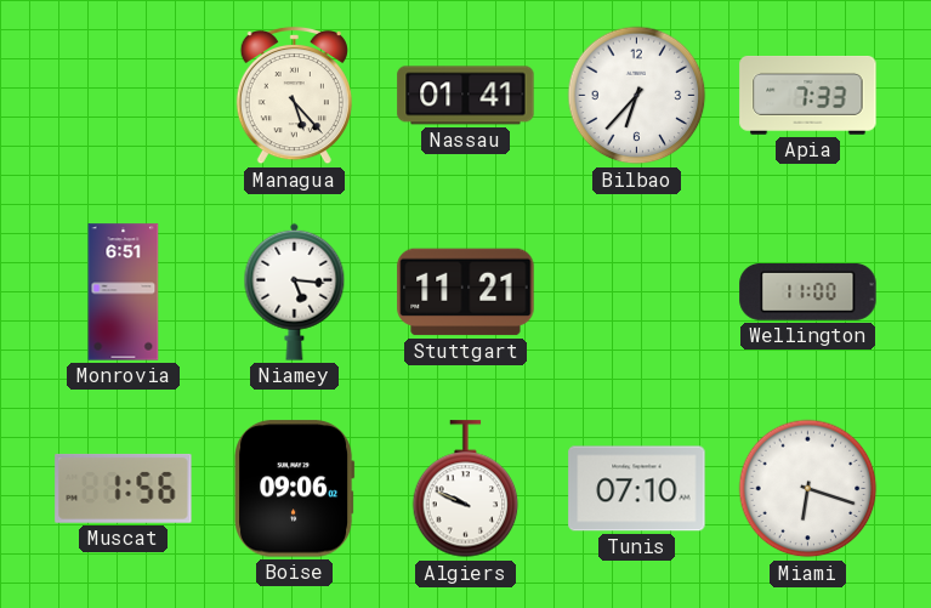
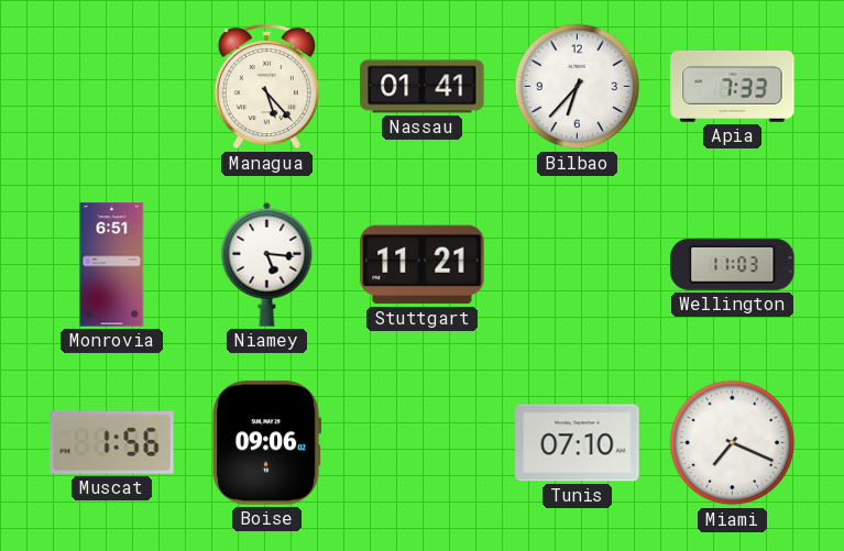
Wellington: 11:00 -> 11:03
Algiers: 9:49 -> none
Miami: 6:18 -> 7:19
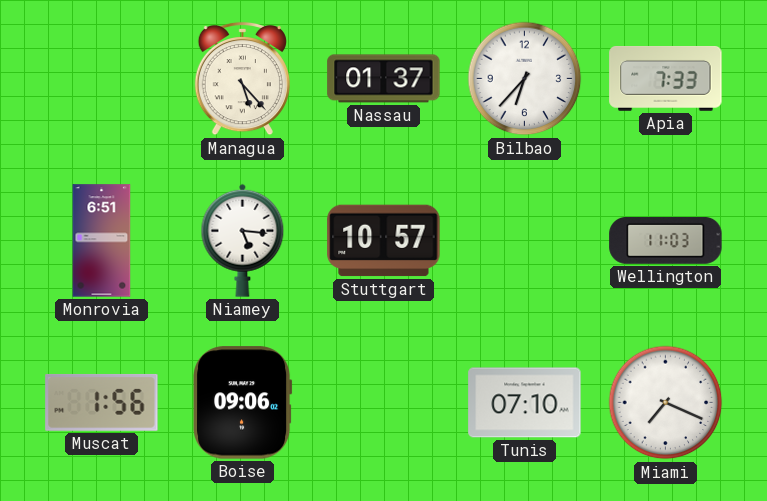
Nassau: 01:41 -> 01:37
Stuttgart: 11:21 -> 10:57
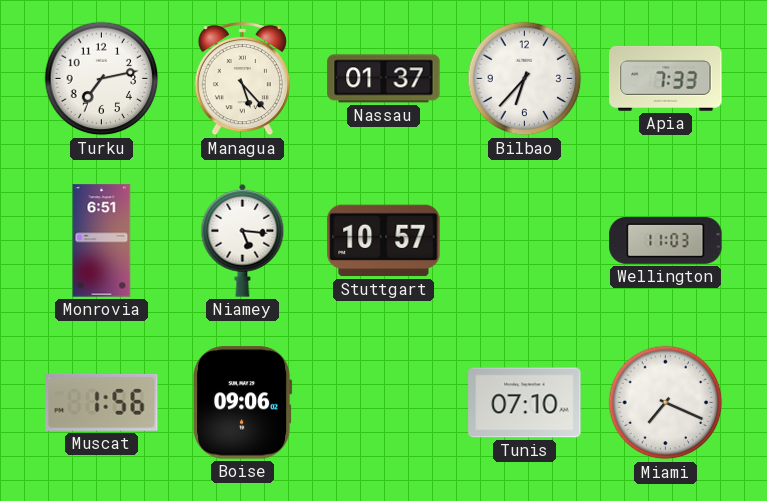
Turku: none -> 7:13
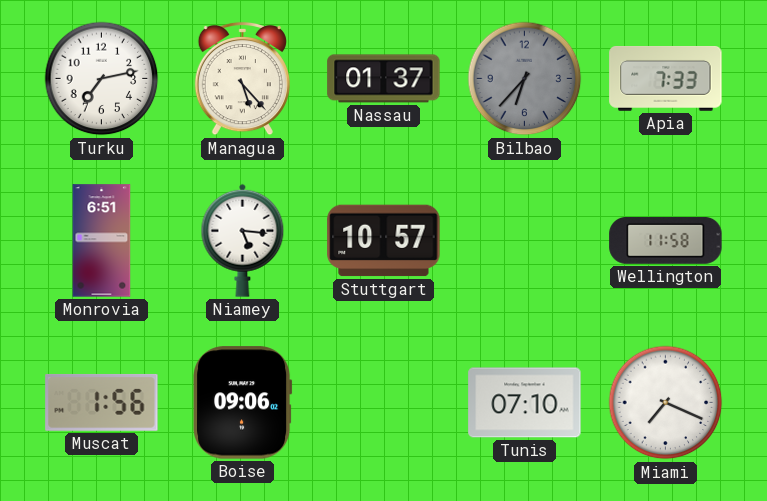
Bilbao dial: white -> grey
Wellington: 11:03 -> 11:58
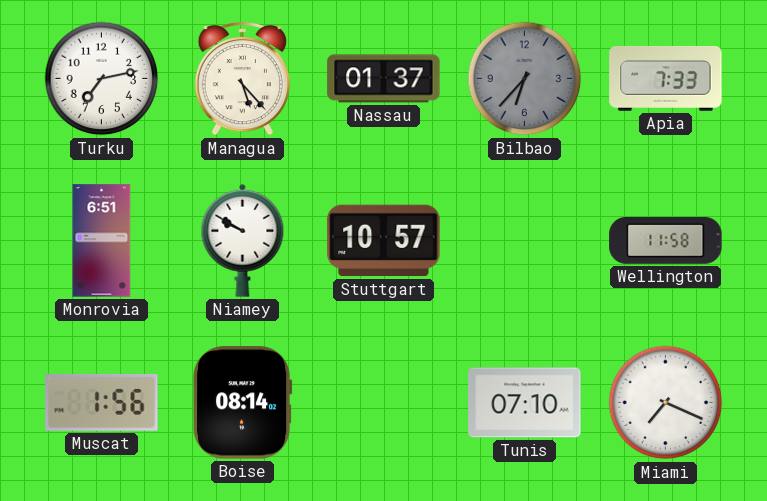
Niamey: 5:16 -> 9:50
Boise: 09:06 -> 08:14
